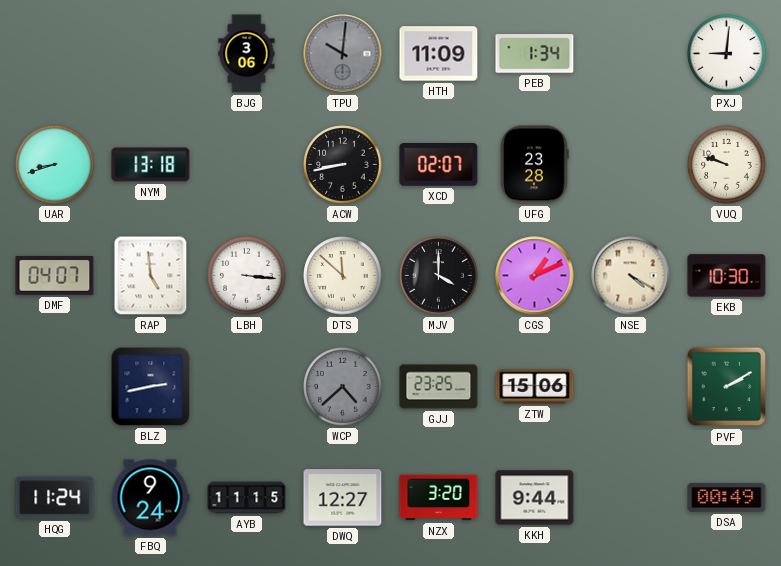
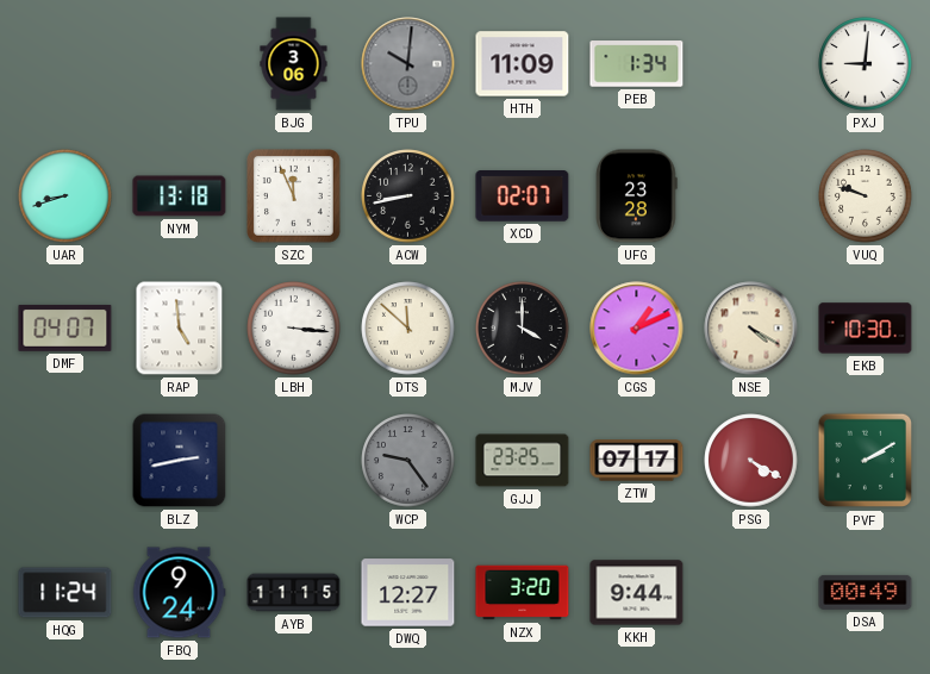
SZC: none -> 11:56
WCP: 4:38 -> 9:24
ZTW: 15:06 -> 07:17
PSG: none -> 4:20
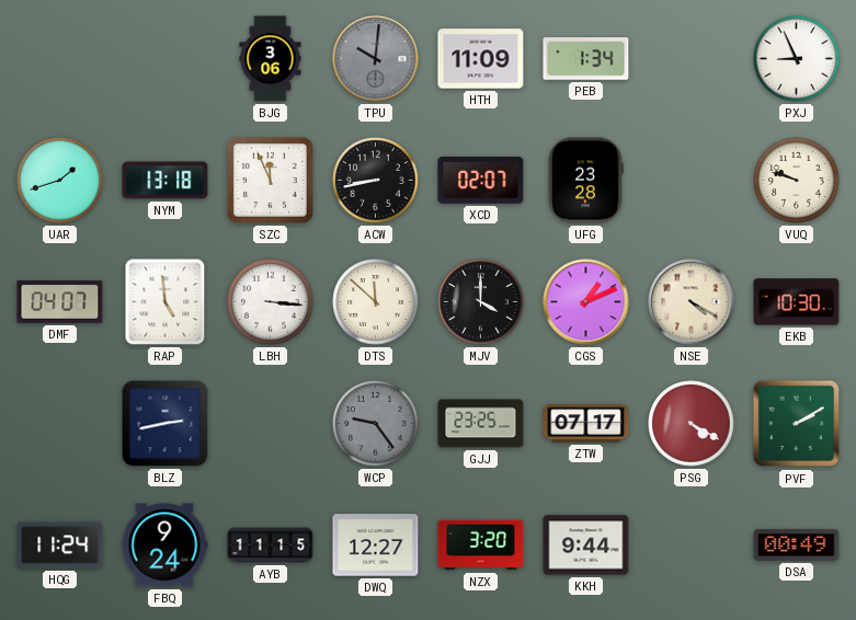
PXJ: 9:01 -> 8:56
UAR: 8:42 -> 1:42
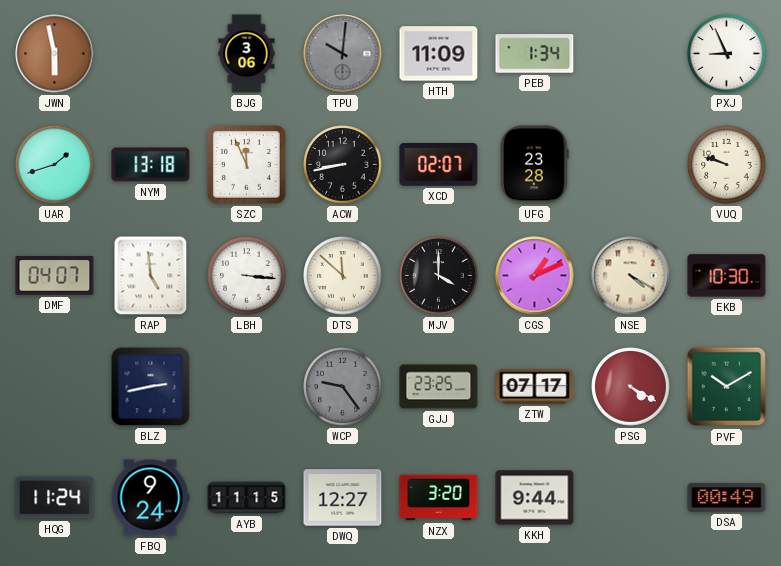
JWN: none -> 5:58
PVF: 2:10 -> 10:10
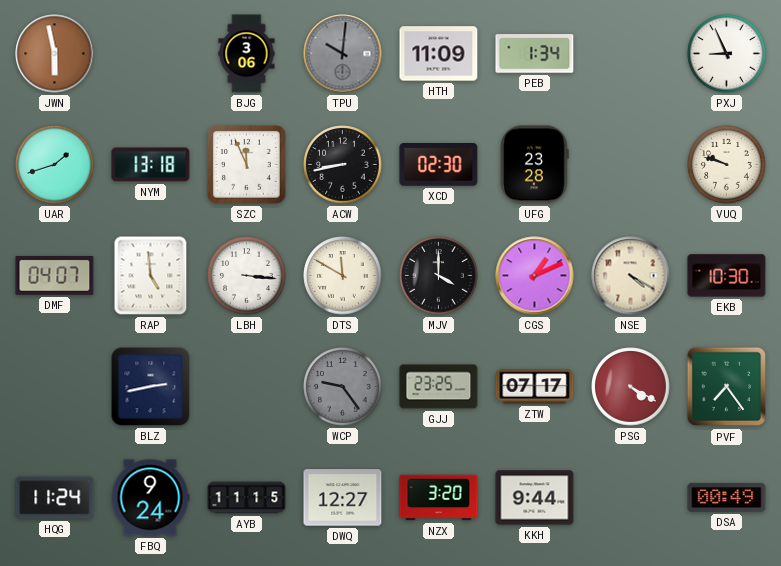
XCD: 02:07 -> 02:30
DTS: 11:52 -> 11:50
PVF: 10:10 -> 7:24
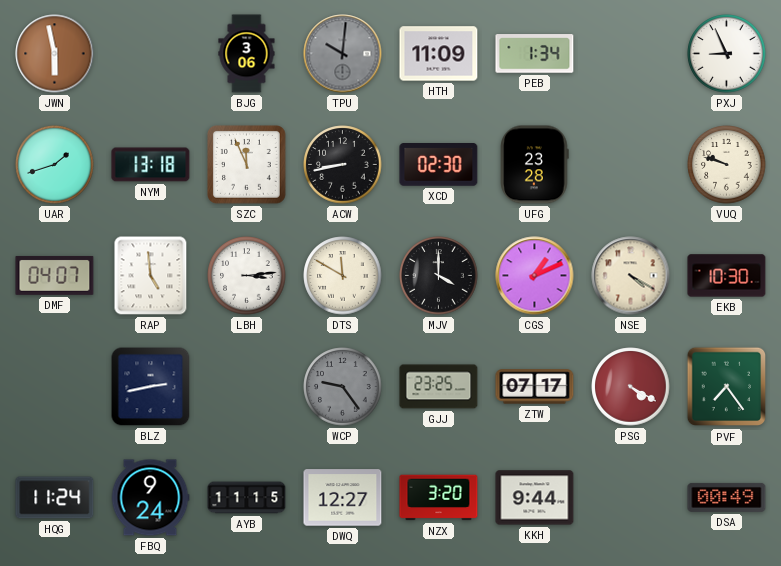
LBH: 3:16 -> 3:14
